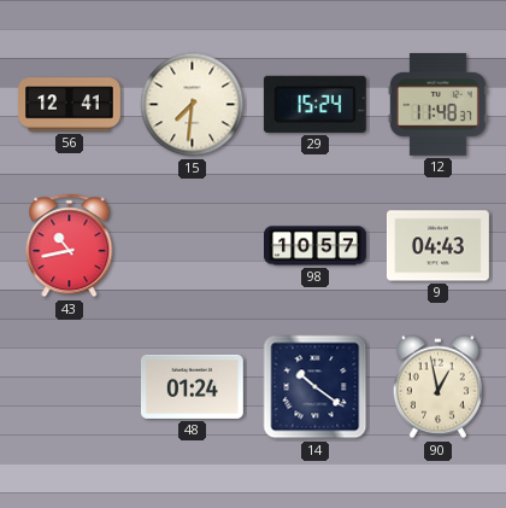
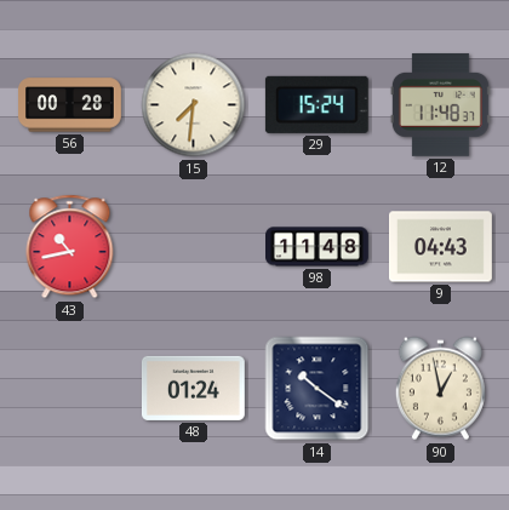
56: 12:41 -> 00:28
98: 10:57 -> 11:48
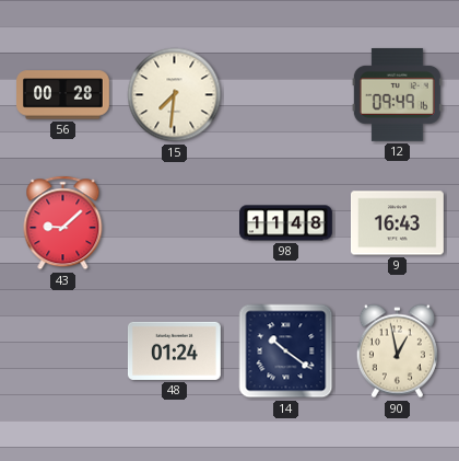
29: 15:24 -> none
12: 11:48 -> 09:49
43: 10:43 -> 9:08
9: 04:43 -> 16:43
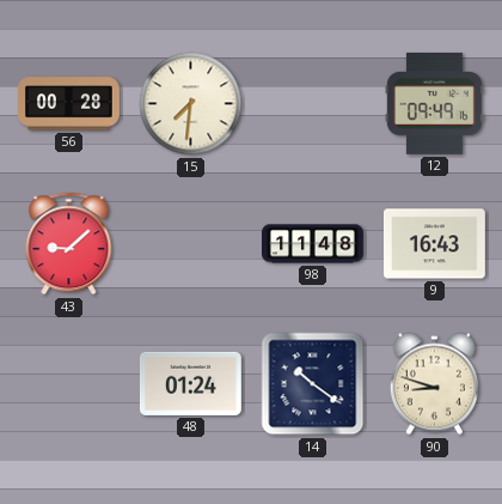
90: 12:58 -> 8:48
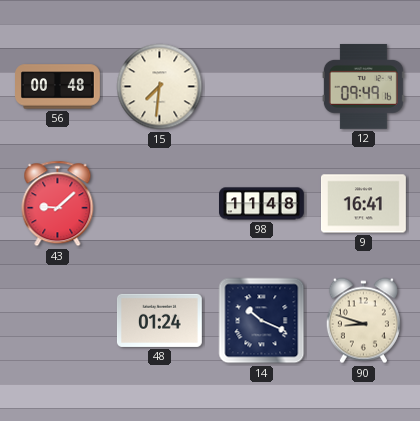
56: 00:28 -> 00:48
9: 16:43 -> 16:41
14: 10:21 -> 10:19
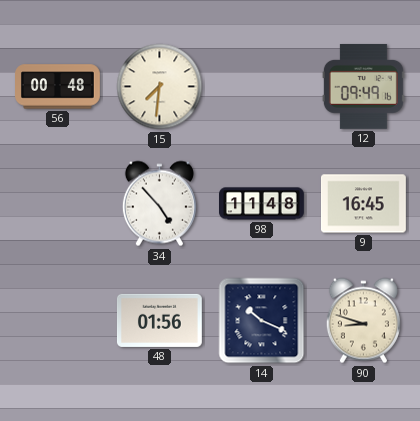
43: 9:08 -> none
34: none -> 4:53
9: 16:41 -> 16:45
48: 01:24 -> 01:56
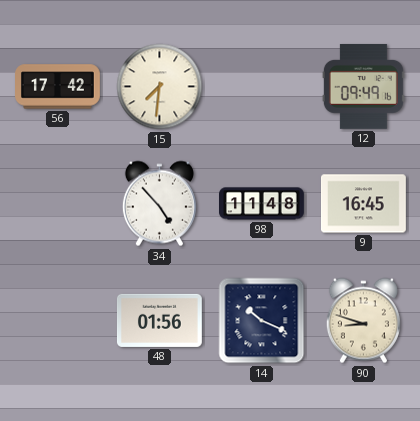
56: 00:48 -> 17:42
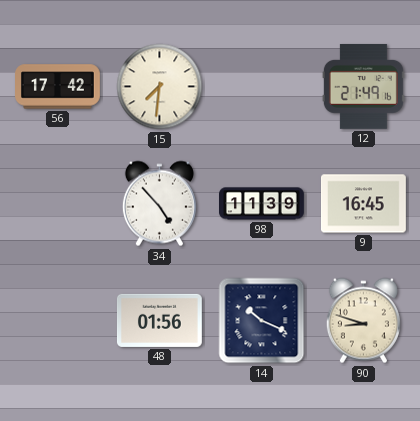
12: 09:49 -> 21:49
98: 11:48 -> 11:39
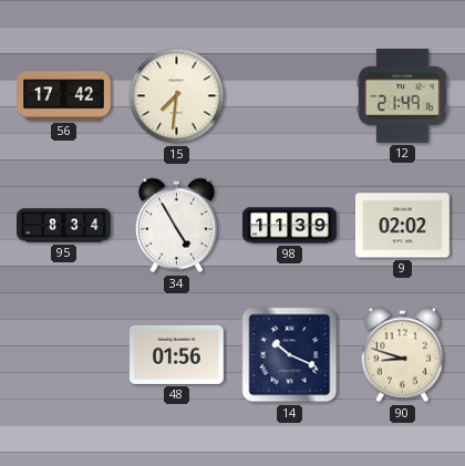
95: none -> 8:34
34: 4:53 -> 4:55
9: 16:45 -> 02:02
